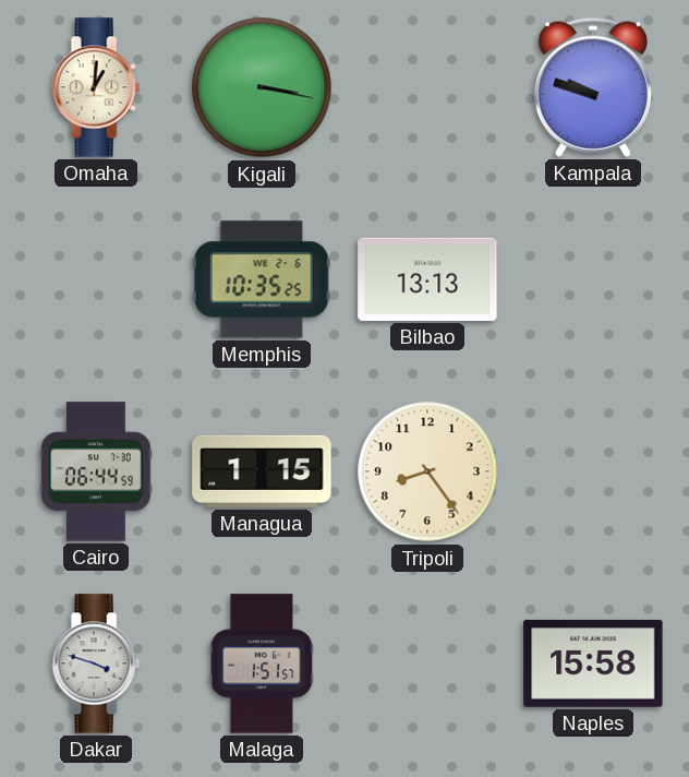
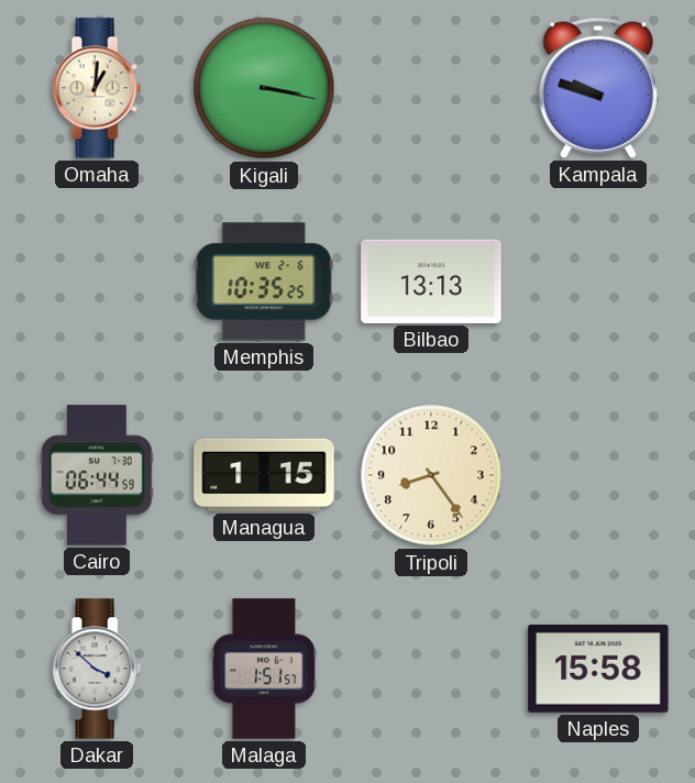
Dakar: 3:48 -> 3:52
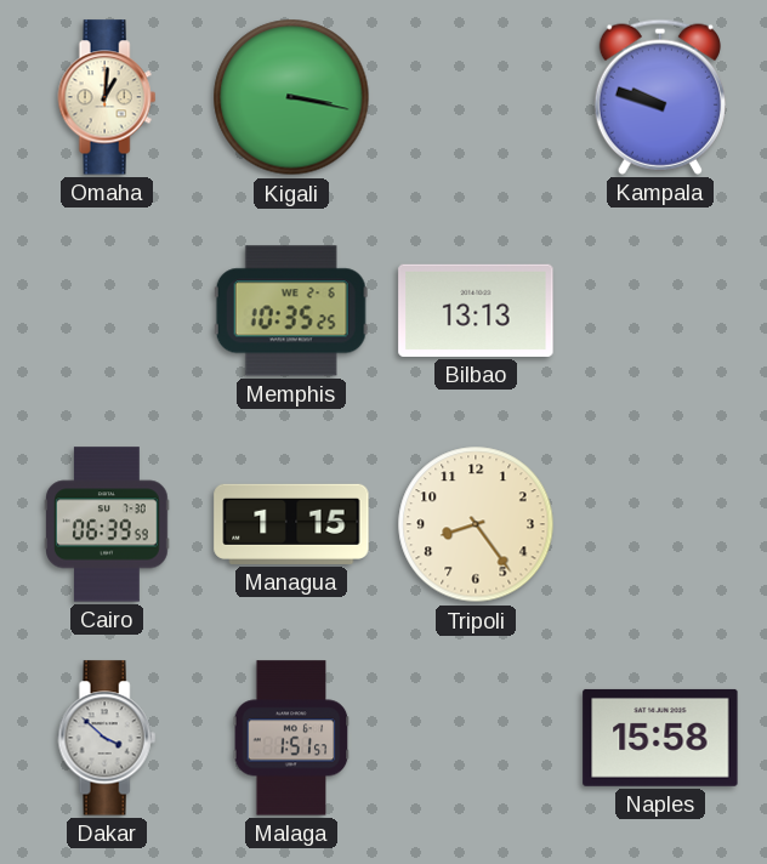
Cairo: 06:44 -> 06:39
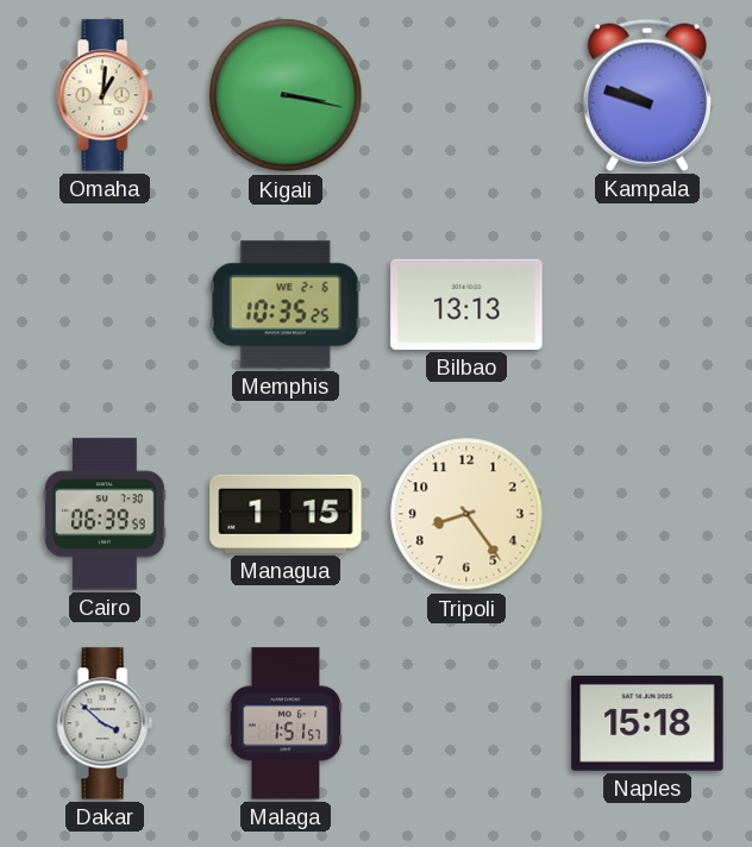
Naples: 15:58 -> 15:18
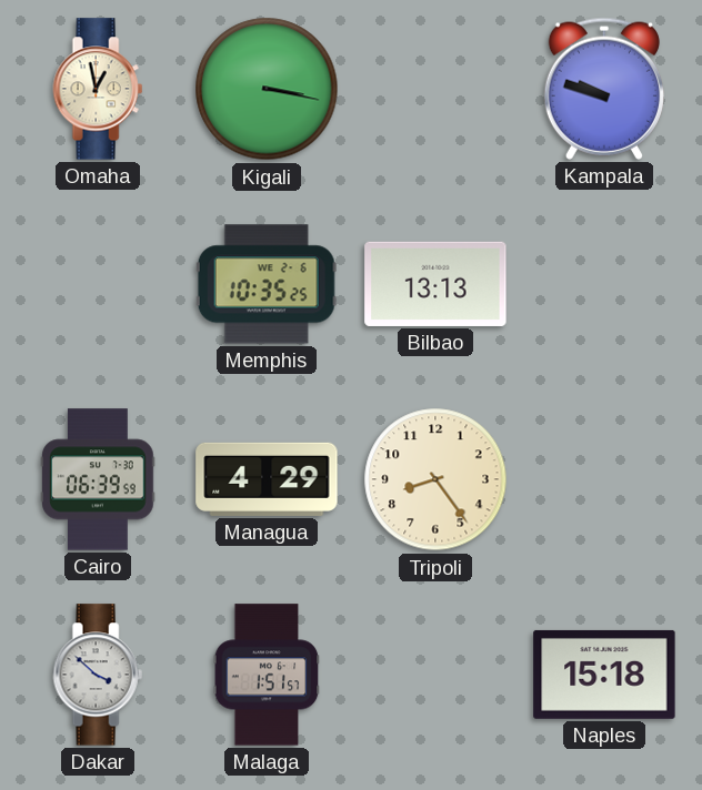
Omaha: 1:01 -> 12:58
Managua: 1:15 -> 4:29
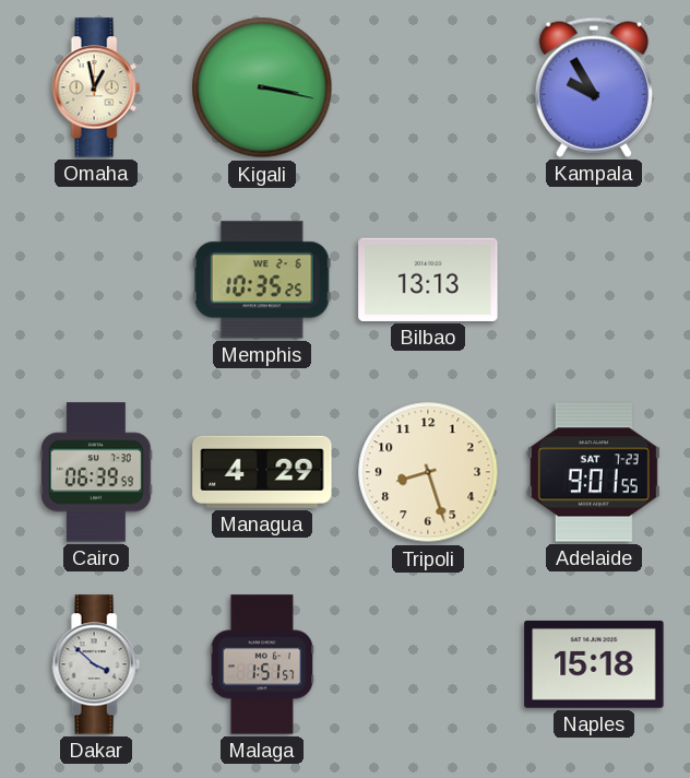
Kampala: 9:48 -> 9:55
Tripoli: 8:24 -> 8:27
Adelaide: none -> 9:01
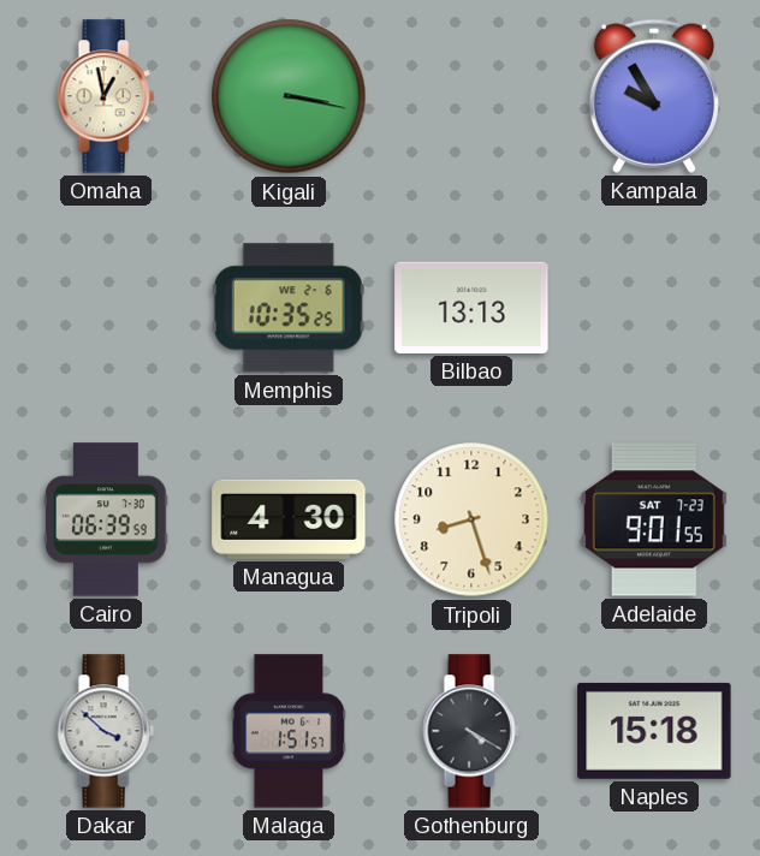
Managua: 4:29 -> 4:30
Gothenburg: none -> 4:20
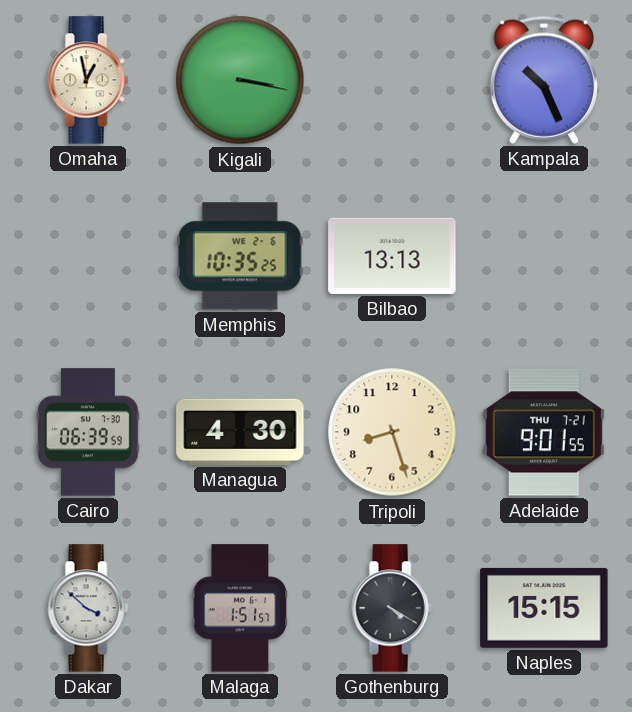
Kampala: 9:55 -> 10:26
Adelaide date: SAT 7-23 -> THU 7-21
Naples: 15:18 -> 15:15
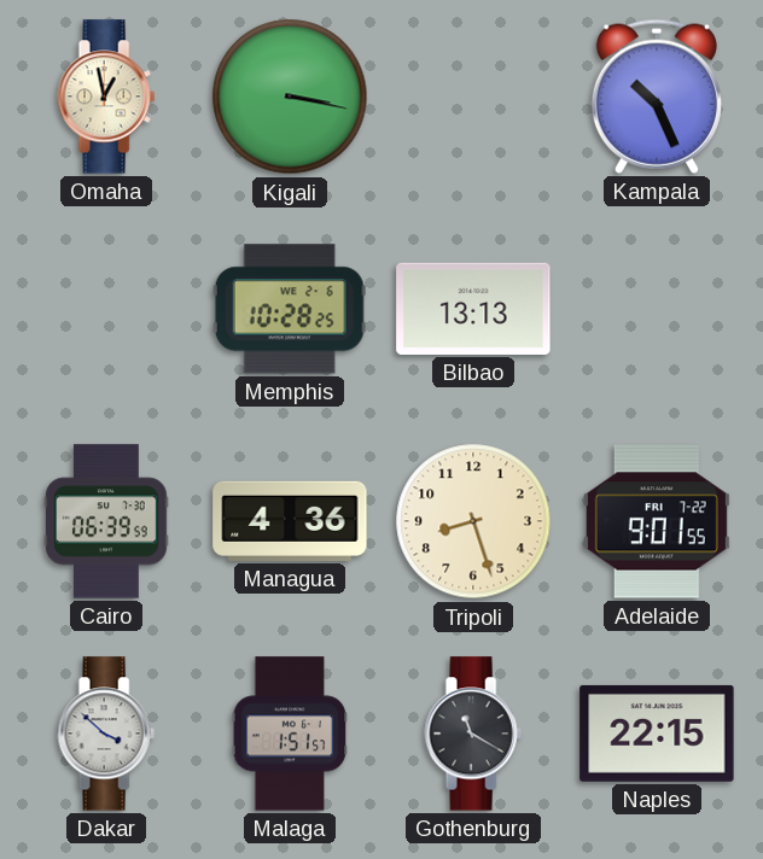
Memphis: 10:35 -> 10:28
Managua: 4:30 -> 4:36
Adelaide date: THU 7-21 -> FRI 7-22
Gothenburg: 4:20 -> 11:20
Naples: 15:15 -> 22:15
